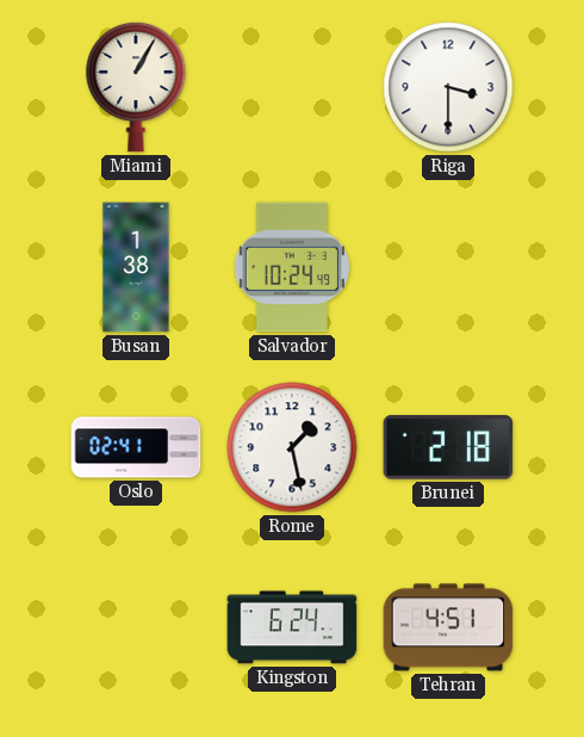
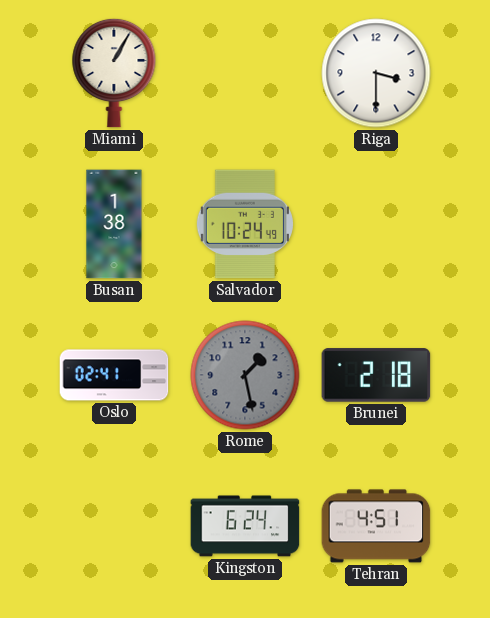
Rome dial: white -> grey
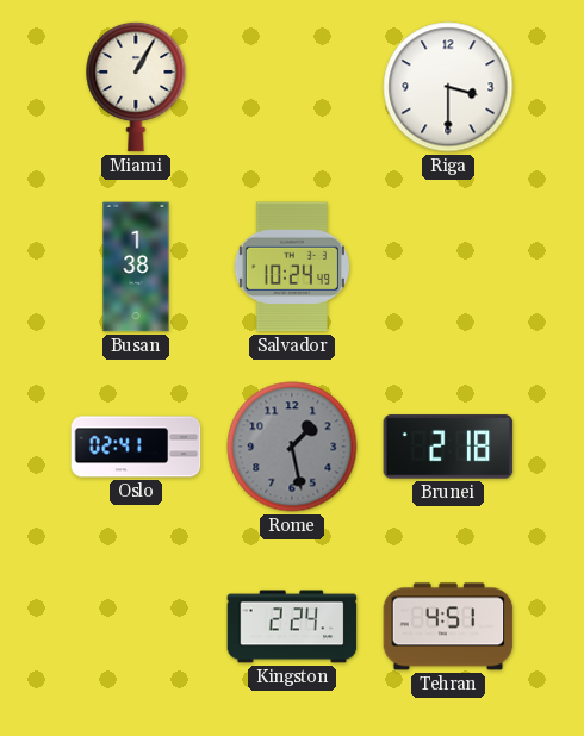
Kingston: 6:24 -> 2:24
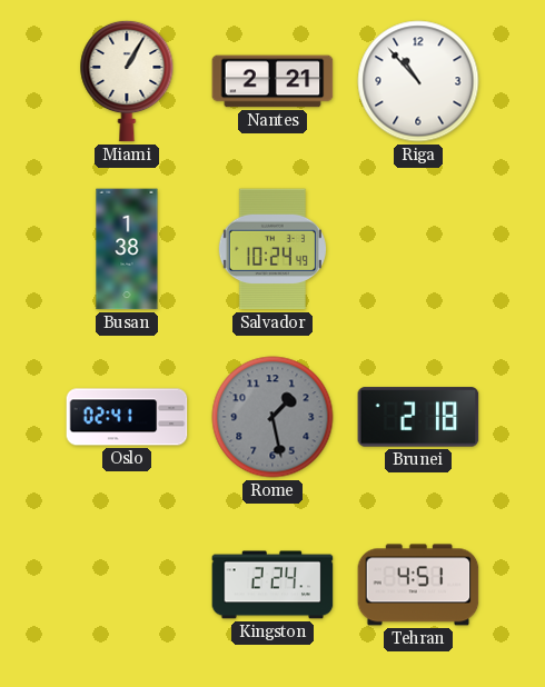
Nantes: none -> 2:21
Riga: 3:30 -> 10:53
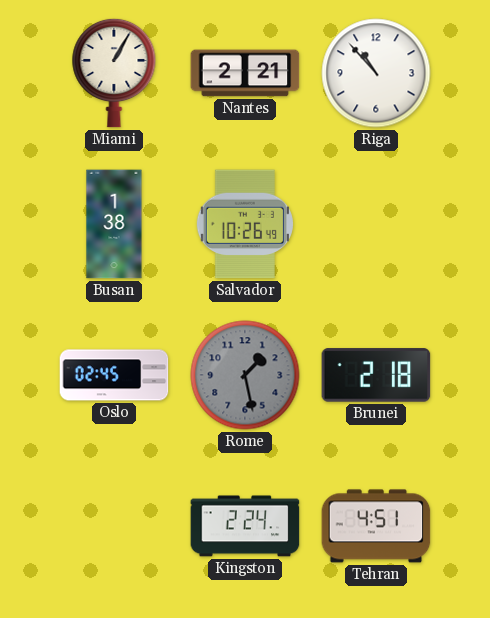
Salvador: 10:24 -> 10:26
Oslo: 02:41 -> 02:45
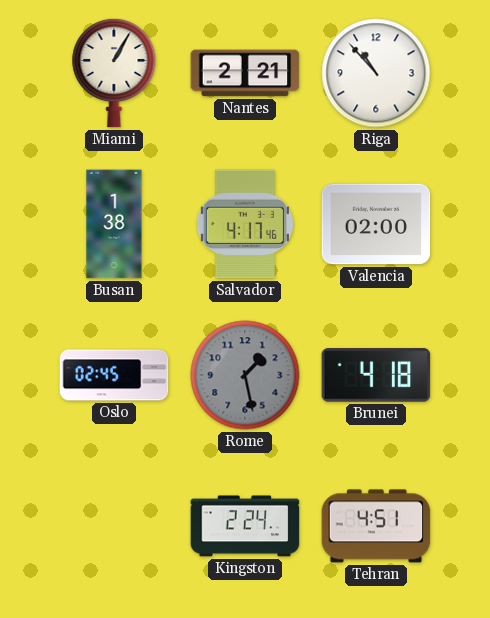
Salvador: 10:26 -> 4:17
Valencia: none -> 02:00
Brunei: 2:18 -> 4:18
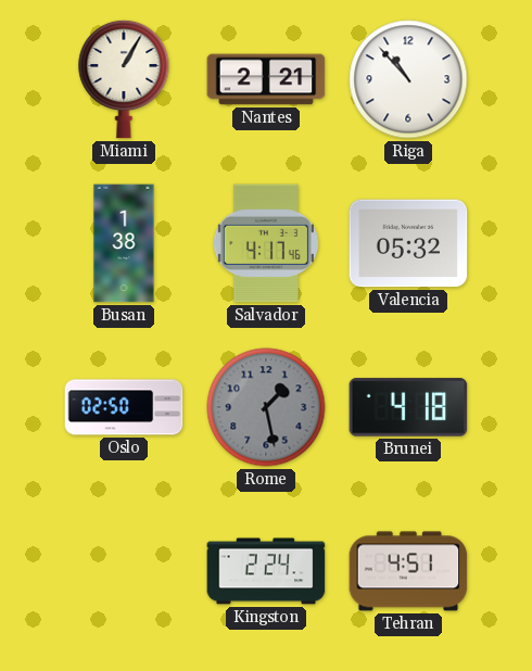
Valencia: 02:00 -> 05:32
Oslo: 02:45 -> 02:50
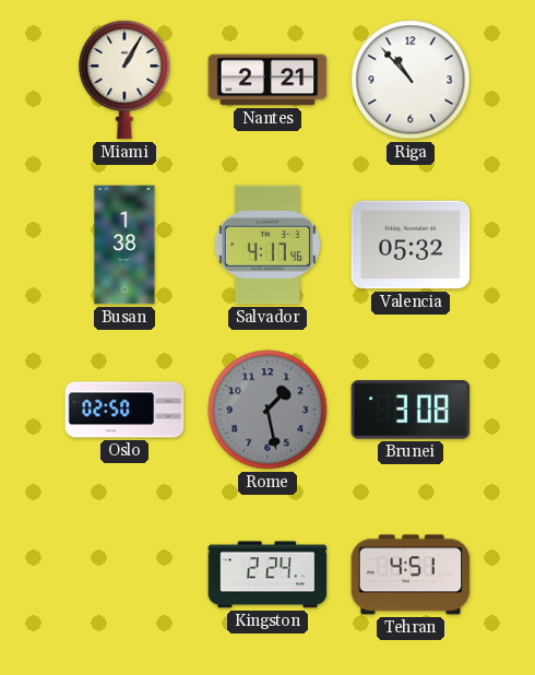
Brunei: 4:18 -> 3:08
